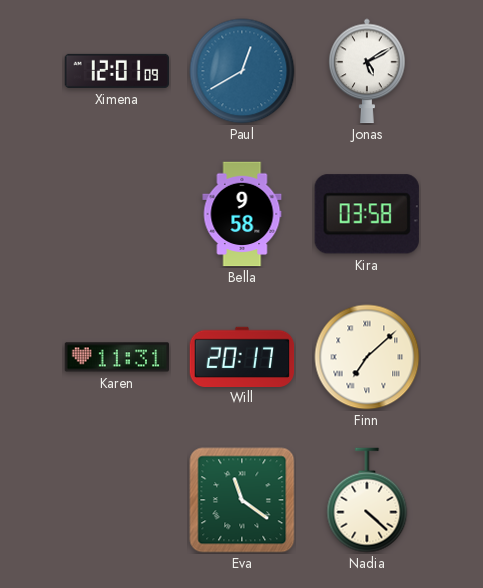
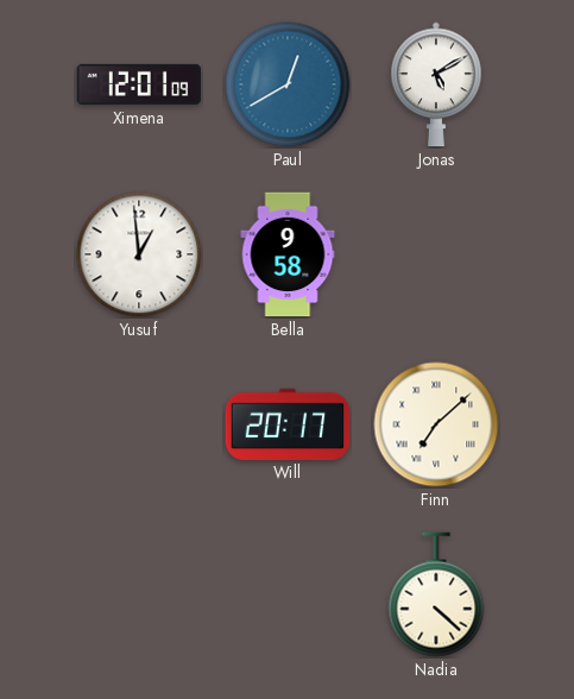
Yusuf: none -> 12:59
Kira: 03:58 -> none
Karen: 11:31 -> none
Eva: 11:21 -> none
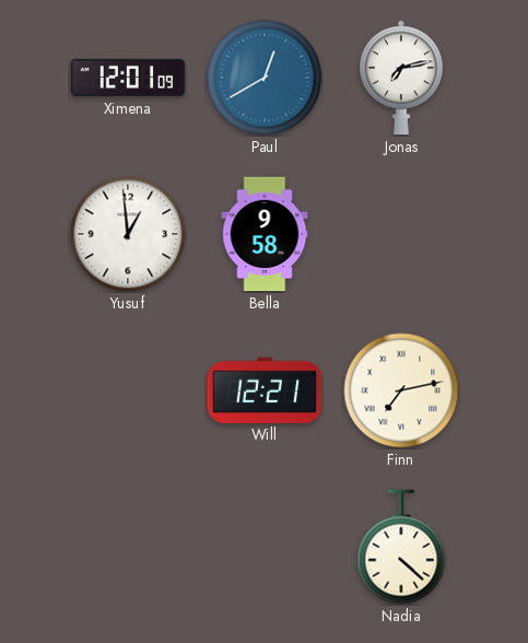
Jonas: 5:10 -> 7:13
Will: 20:17 -> 12:21
Finn: 7:08 -> 7:13
